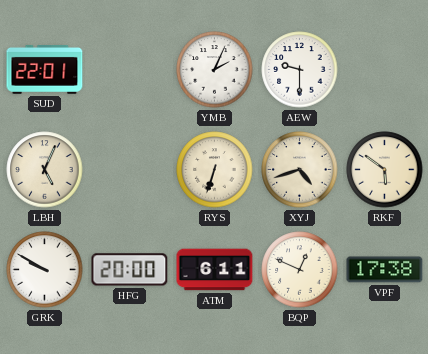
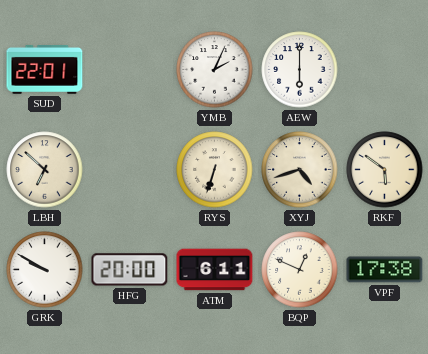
AEW: 9:30 -> 6:00
LBH: 5:04 -> 6:52
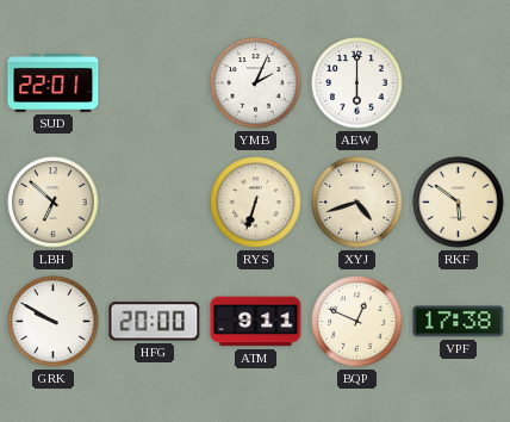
ATM: 6:11 -> 9:11
